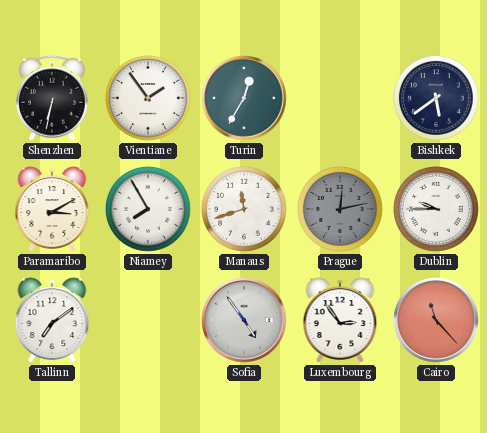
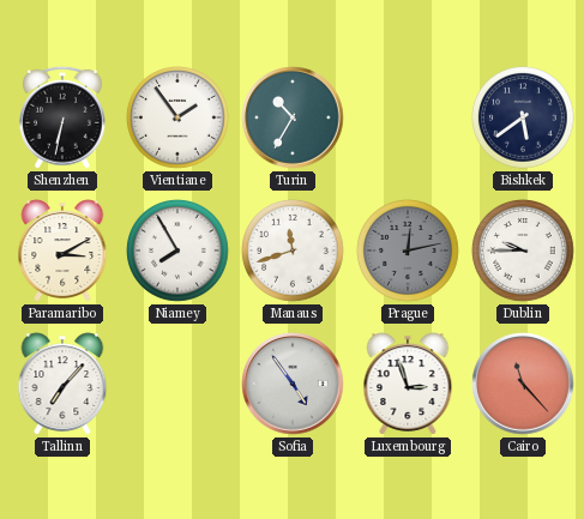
Turin: 12:35 -> 10:35
Tallinn: 7:09 -> 7:07
Luxembourg: 2:54 -> 2:57
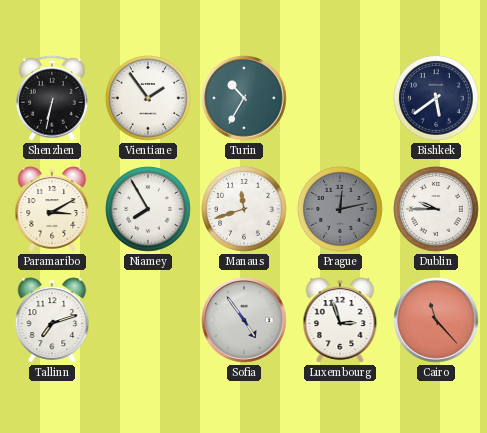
Tallinn: 7:07 -> 7:12
